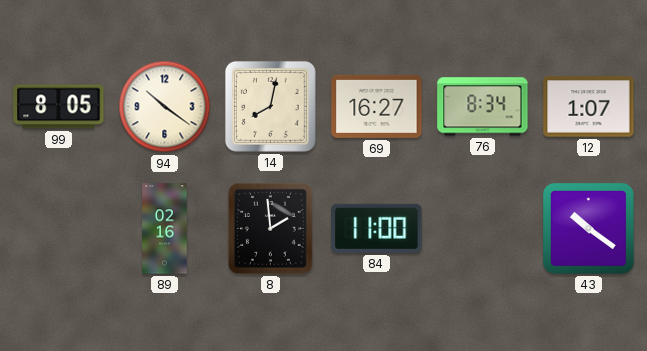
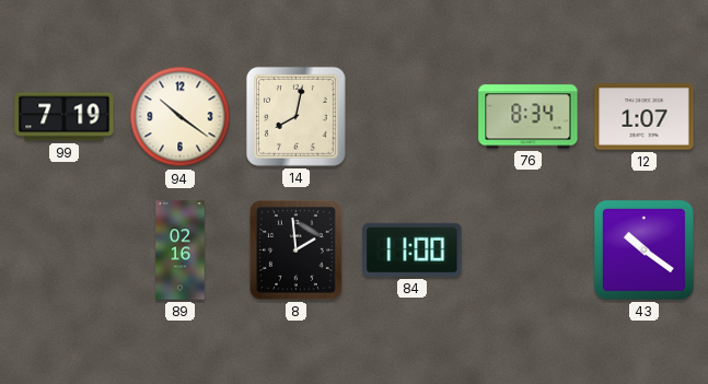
99: 8:05 -> 7:19
69: 16:27 -> none
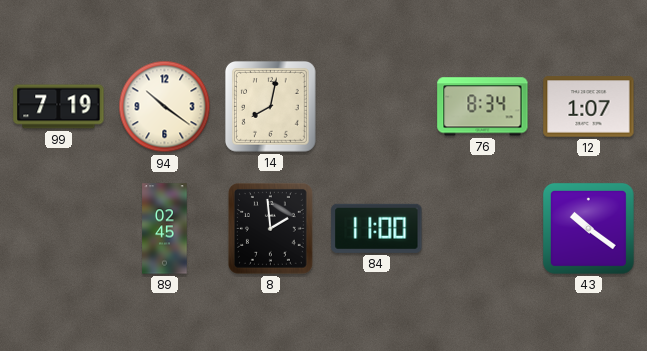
89: 02:16 -> 02:45
